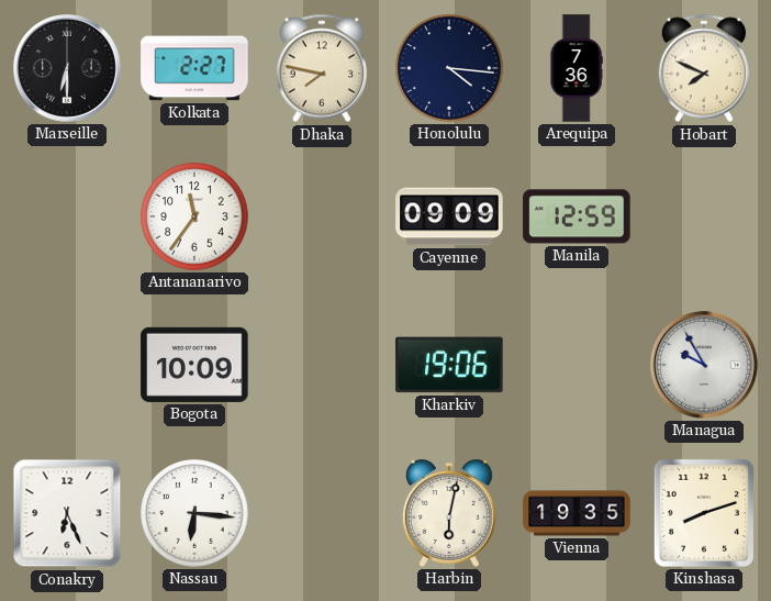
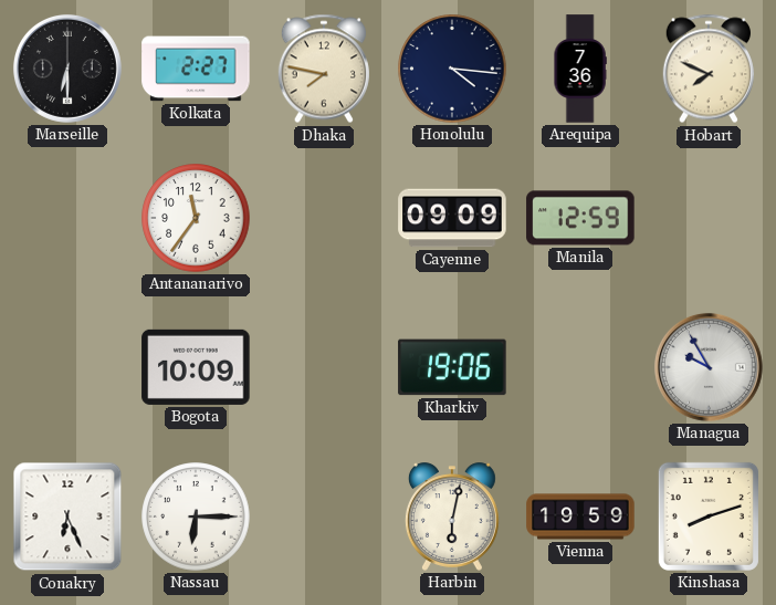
Nassau: 6:16 -> 6:15
Vienna: 19:35 -> 19:59
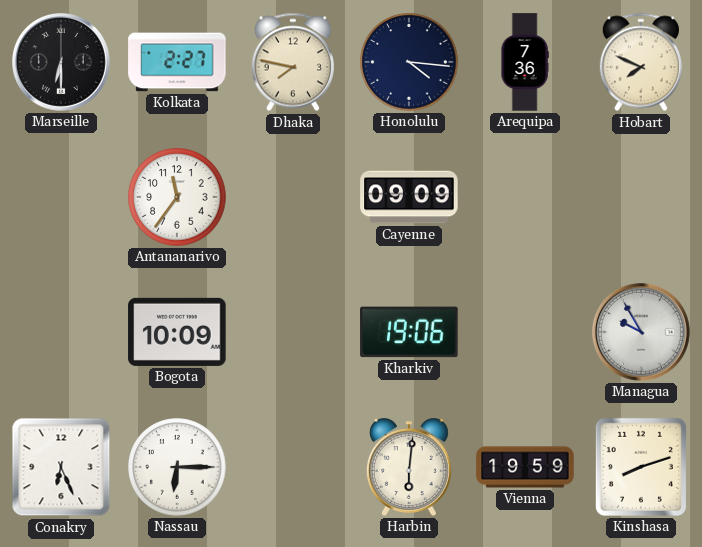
Manila: 12:59 -> none
Harbin: 6:02 -> 6:01
